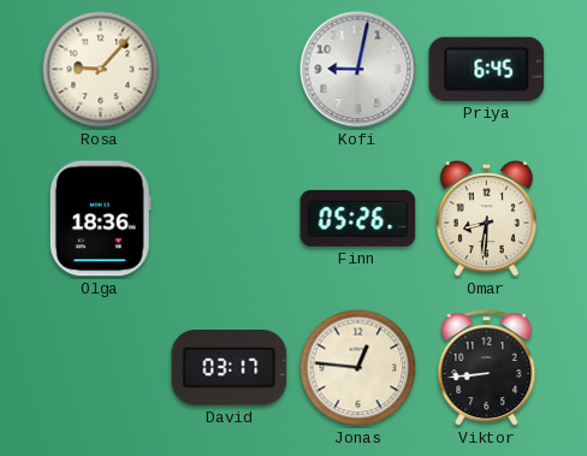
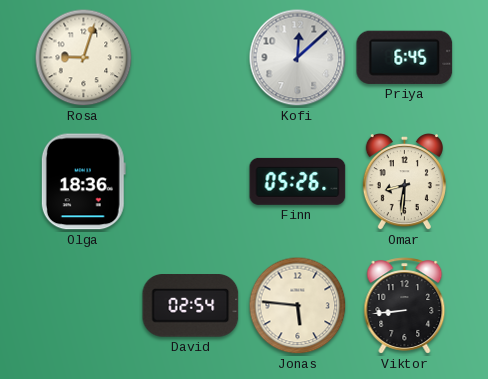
Rosa: 9:07 -> 9:03
Kofi: 9:02 -> 12:08
David: 03:17 -> 02:54
Jonas: 12:46 -> 5:46
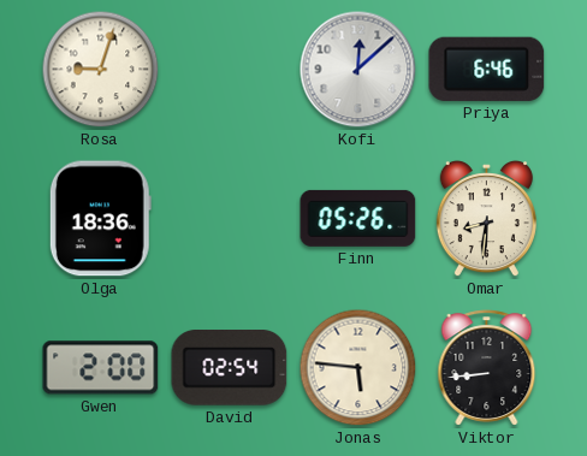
Priya: 6:45 -> 6:46
Gwen: none -> 2:00
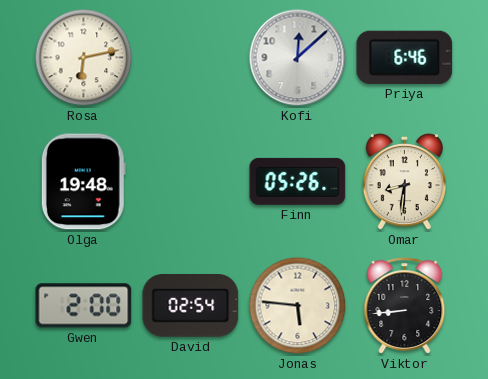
Rosa: 9:03 -> 6:13
Olga: 18:36 -> 19:48
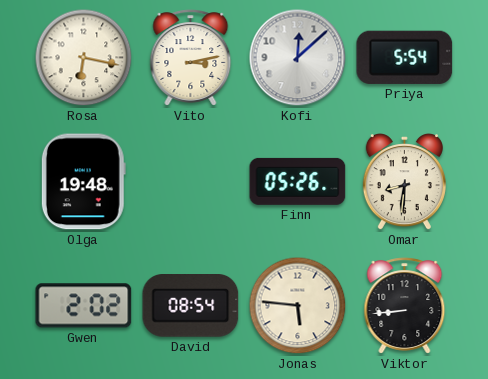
Rosa: 6:13 -> 6:17
Vito: none -> 3:13
Priya: 6:46 -> 5:54
Gwen: 2:00 -> 2:02
David: 02:54 -> 08:54
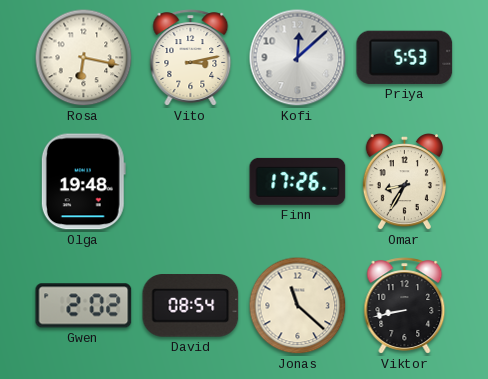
Priya: 5:54 -> 5:53
Finn: 05:26 -> 17:26
Omar: 8:31 -> 8:35
Jonas: 5:46 -> 11:22
Viktor: 8:44 -> 8:43
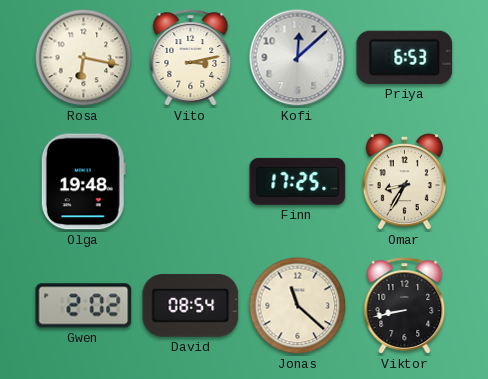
Priya: 5:53 -> 6:53
Finn: 17:26 -> 17:25
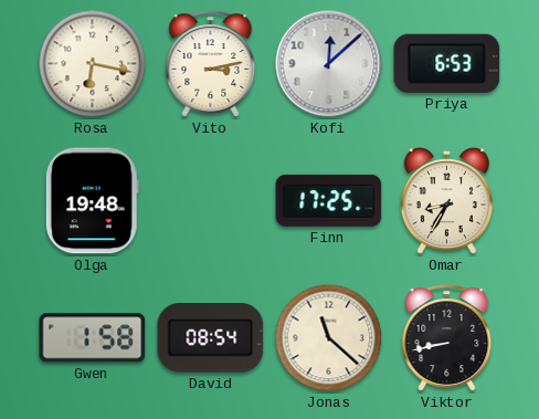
Gwen: 2:02 -> 1:58
